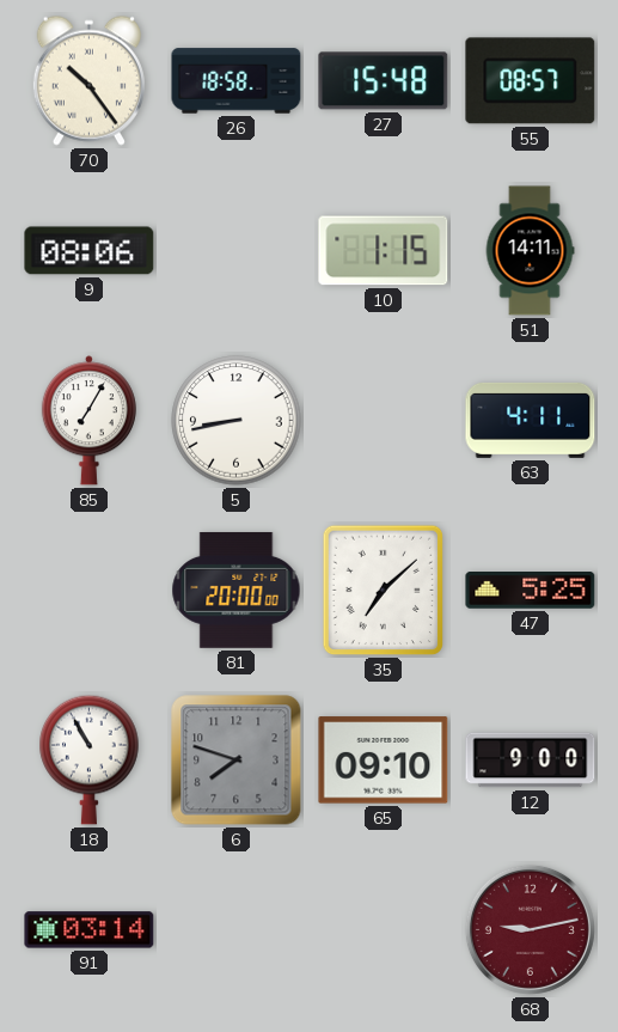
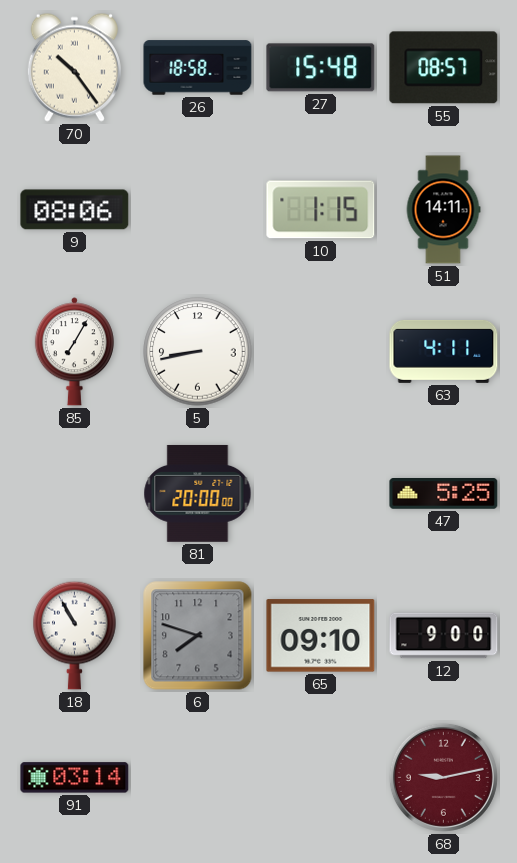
35: 7:08 -> none
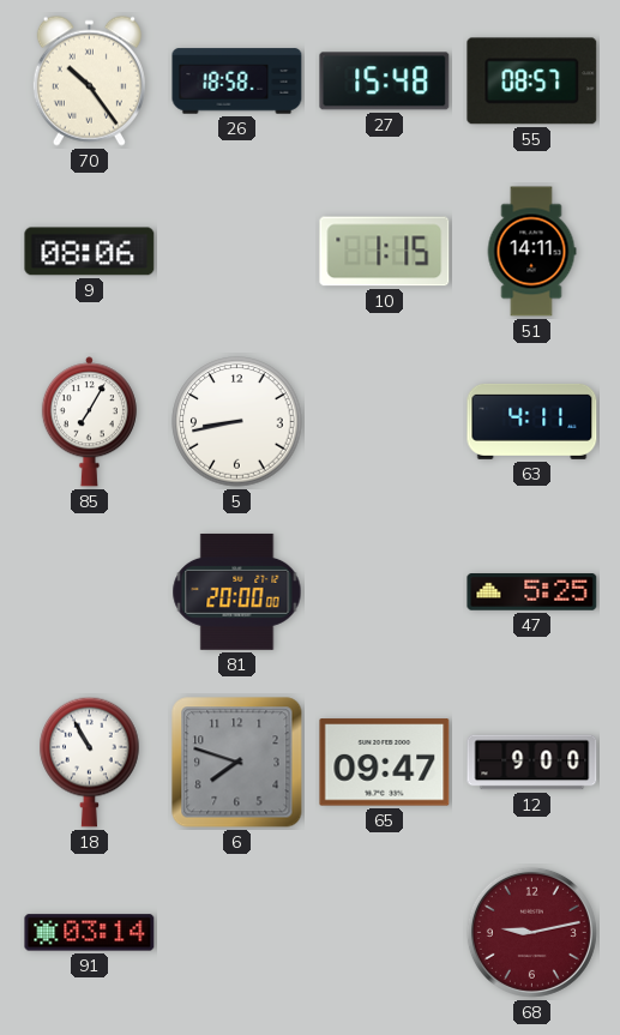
65: 09:10 -> 09:47
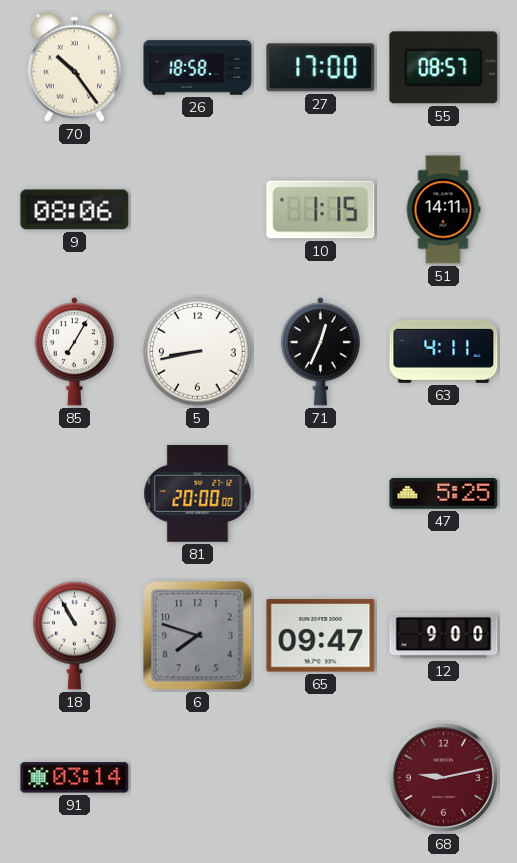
27: 15:48 -> 17:00
71: none -> 12:34
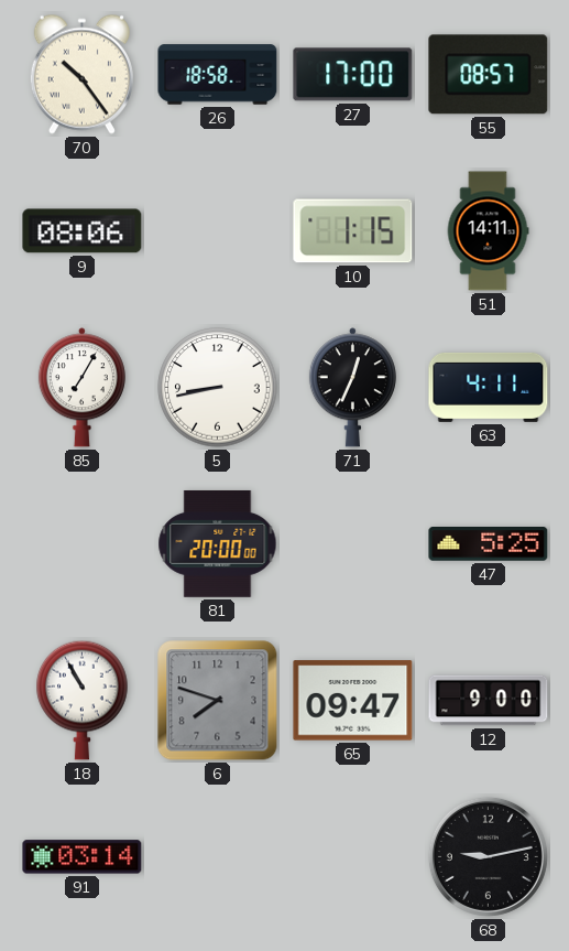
68 dial: burgundy -> black
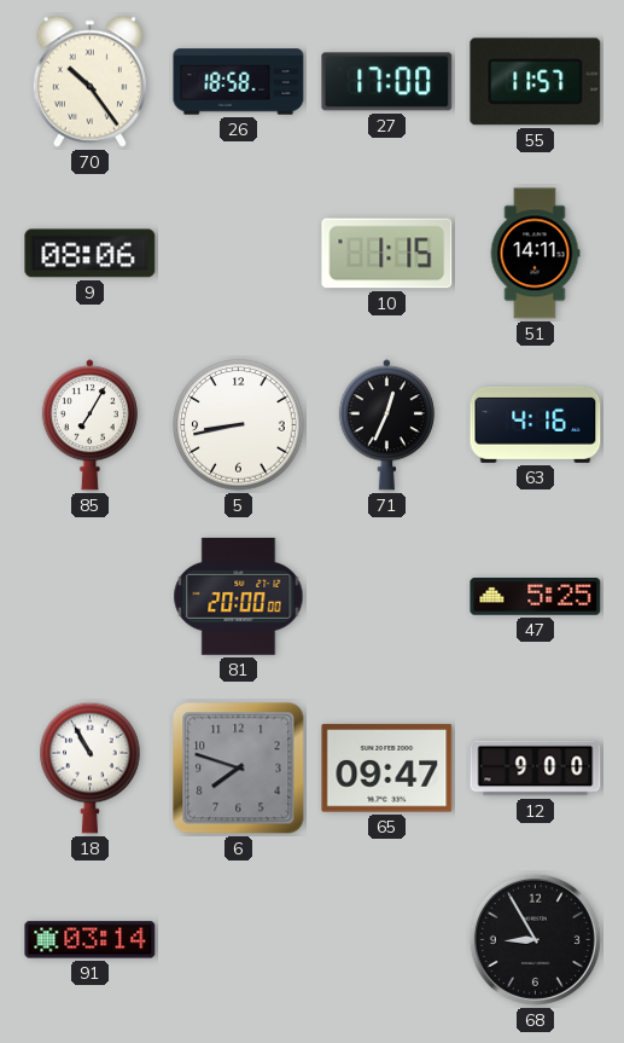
55: 08:57 -> 11:57
63: 4:11 -> 4:16
68: 9:13 -> 8:55
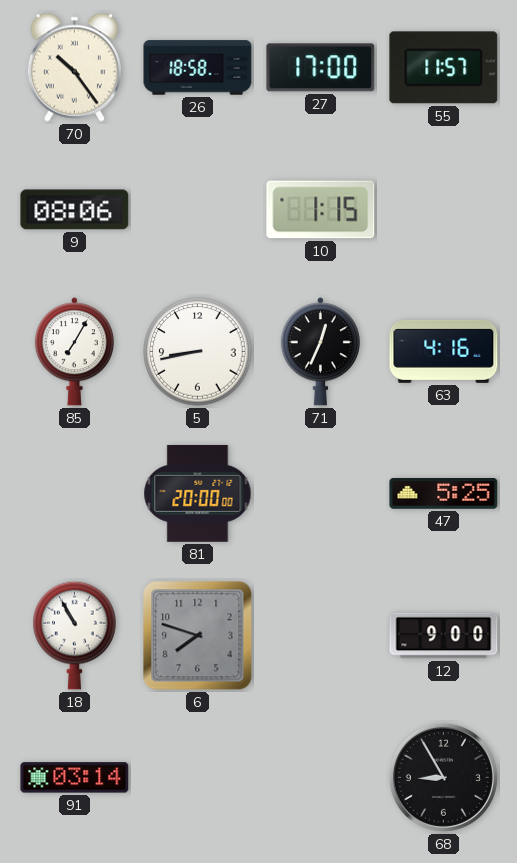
51: 14:11 -> none
65: 09:47 -> none
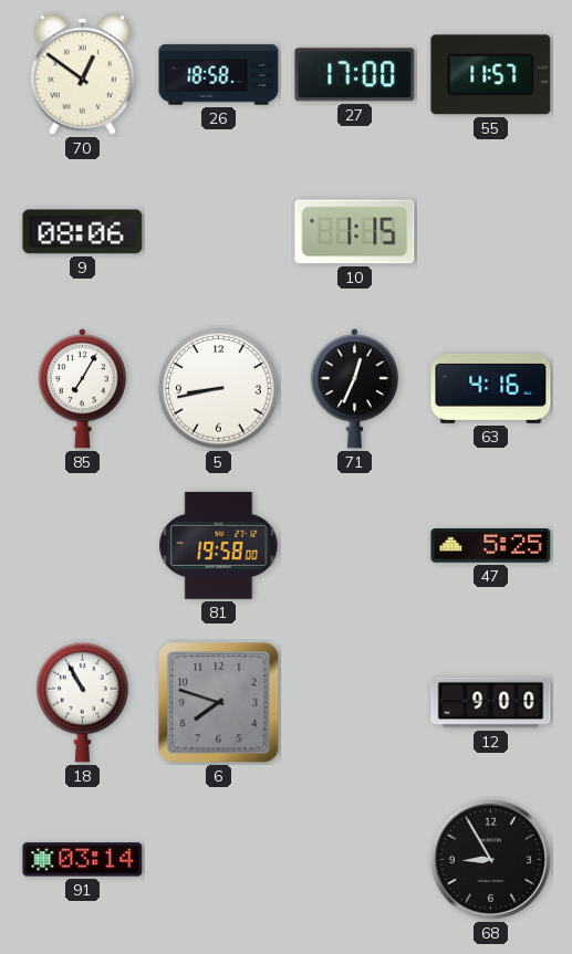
70: 10:24 -> 12:51
81: 20:00 -> 19:58
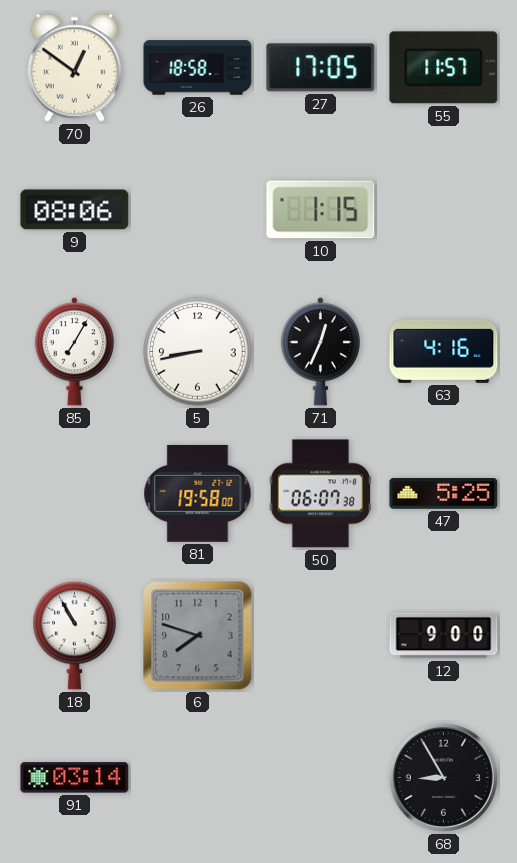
27: 17:00 -> 17:05
50: none -> 06:07
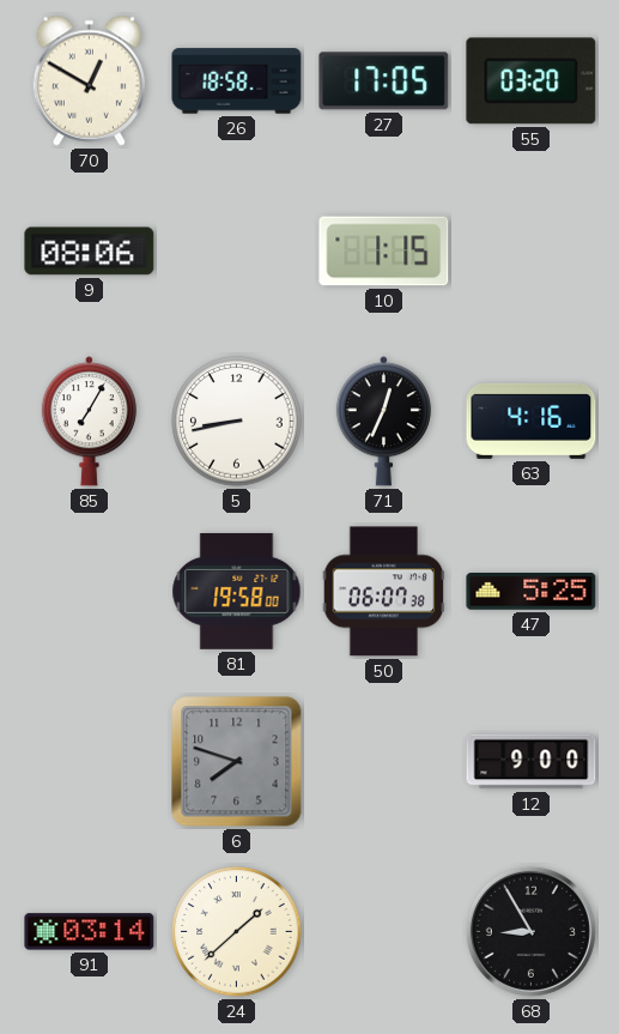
70: 12:51 -> 12:50
55: 11:57 -> 03:20
18: 10:55 -> none
24: none -> 1:38
